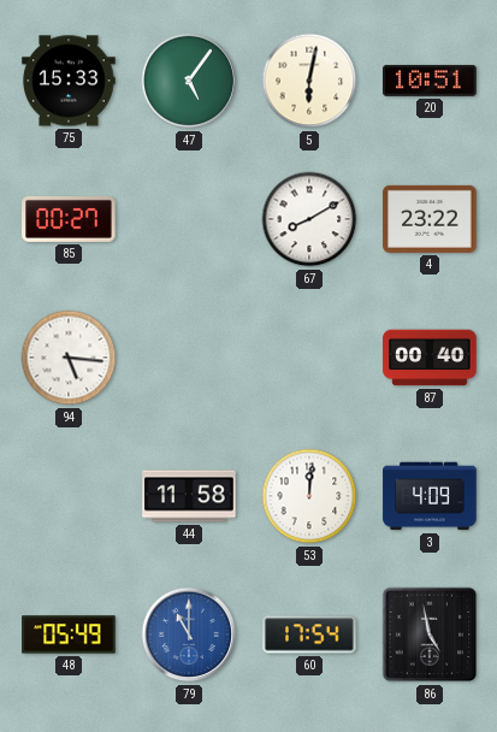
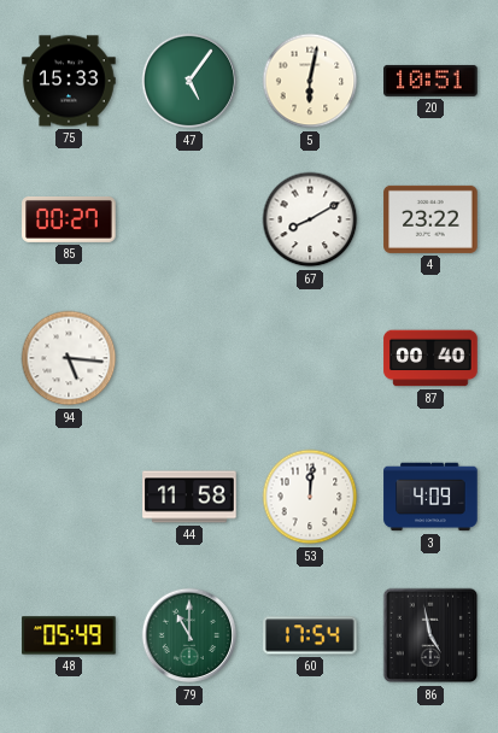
79 dial: blue -> green
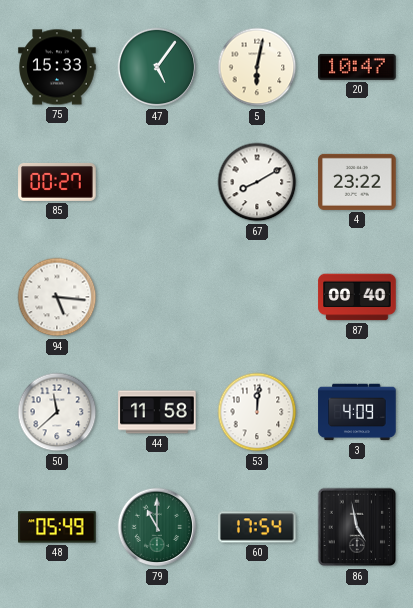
20: 10:51 -> 10:47
50: none -> 11:38
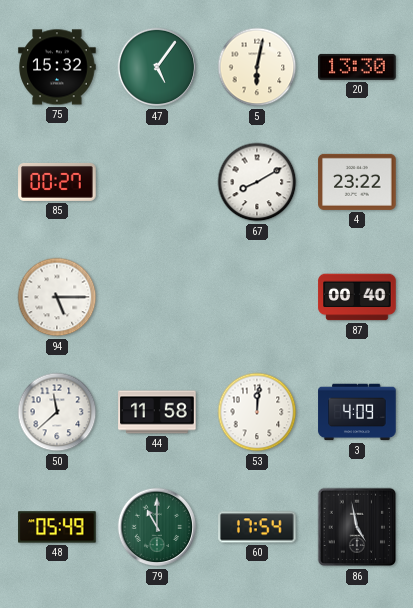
75: 15:33 -> 15:32
20: 10:47 -> 13:30
94: 5:16 -> 5:15
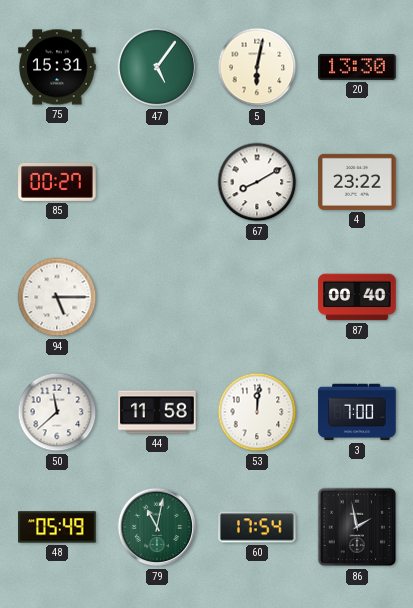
75: 15:32 -> 15:31
3: 4:09 -> 7:00
79: 11:00 -> 11:02
86: 4:58 -> 1:58
